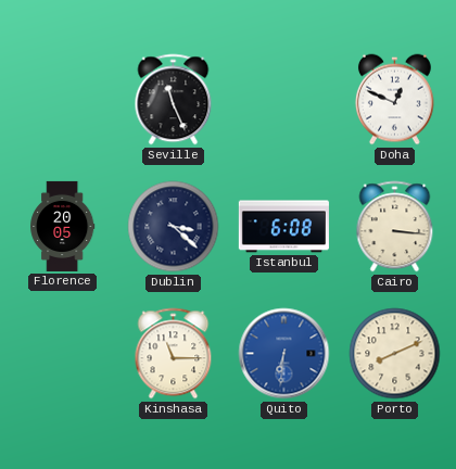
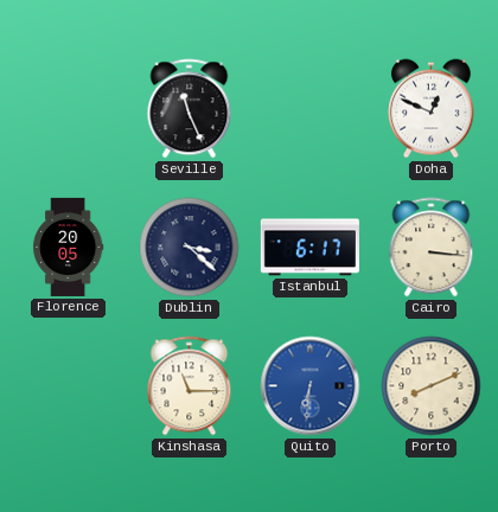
Istanbul: 6:08 -> 6:17
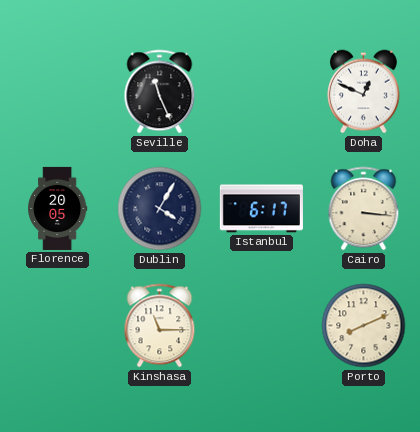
Dublin: 3:22 -> 4:05
Quito: 6:31 -> none
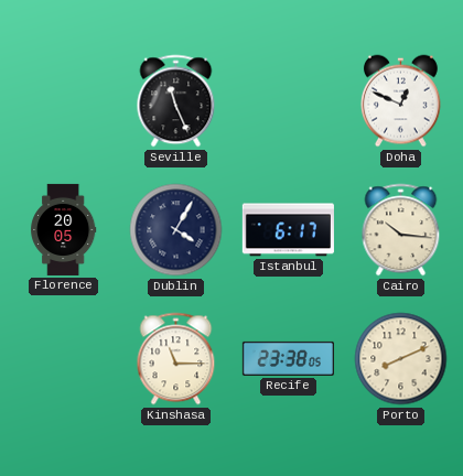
Cairo: 3:16 -> 10:16
Recife: none -> 23:38
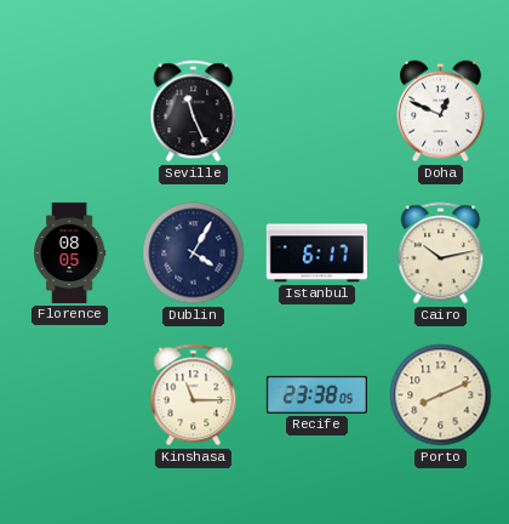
Florence: 20:05 -> 08:05
Cairo: 10:16 -> 10:13
